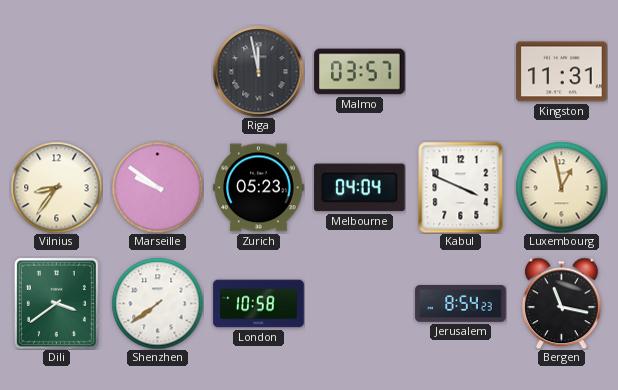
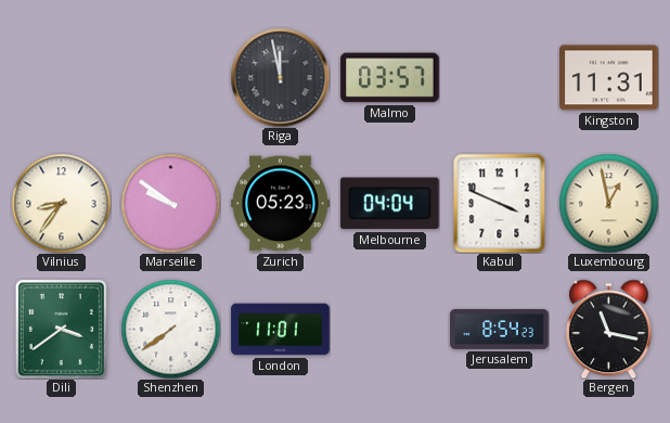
London: 10:58 -> 11:01
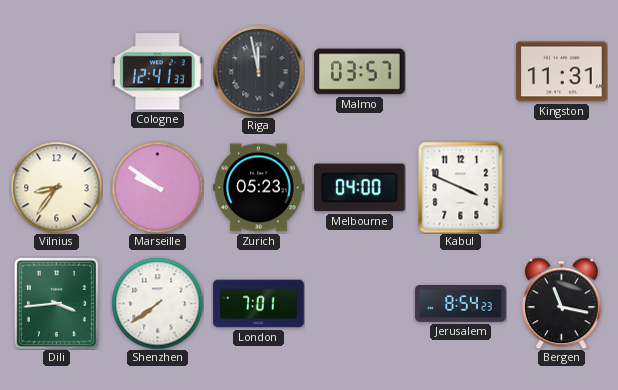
Cologne: none -> 12:41
Melbourne: 04:04 -> 04:00
Luxembourg: 12:58 -> none
Dili: 3:39 -> 3:44
London: 11:01 -> 7:01
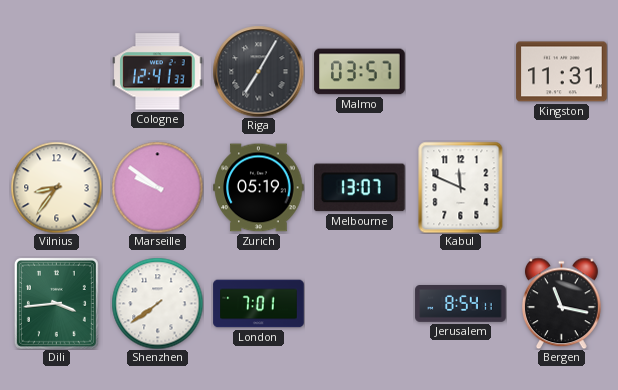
Riga: 11:58 -> 7:05
Zurich: 05:23 -> 05:19
Melbourne: 04:00 -> 13:07
Kabul: 3:49 -> 11:49
Jerusalem: 8:54:23 -> 8:54:11
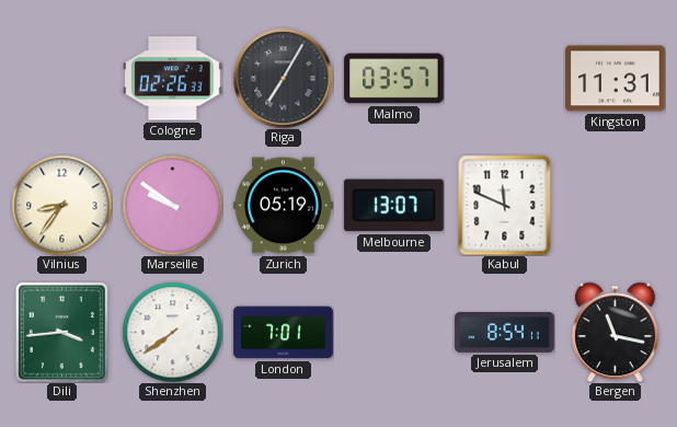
Cologne: 12:41 -> 02:26
